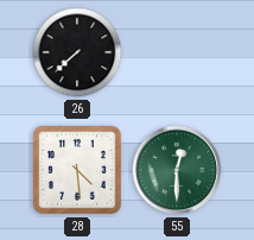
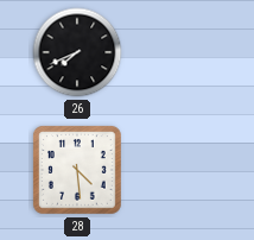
26: 7:38 -> 7:41
55: 12:30 -> none
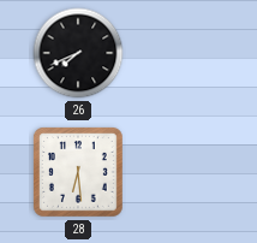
28: 4:29 -> 6:29
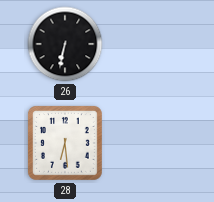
26: 7:41 -> 6:32
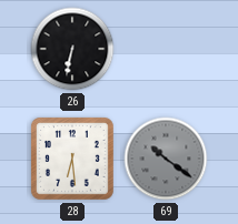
69: none -> 10:21
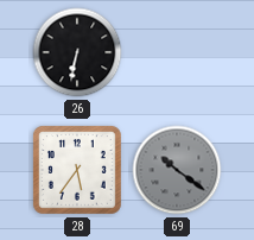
28: 6:29 -> 5:36
